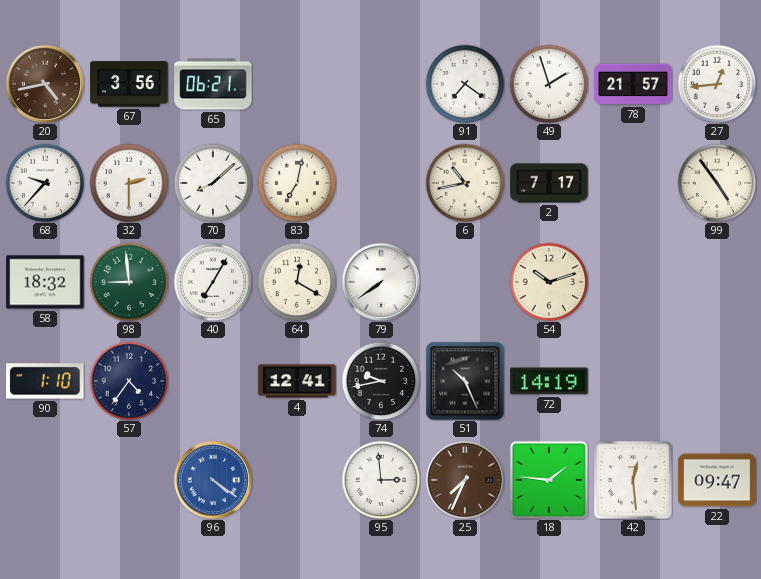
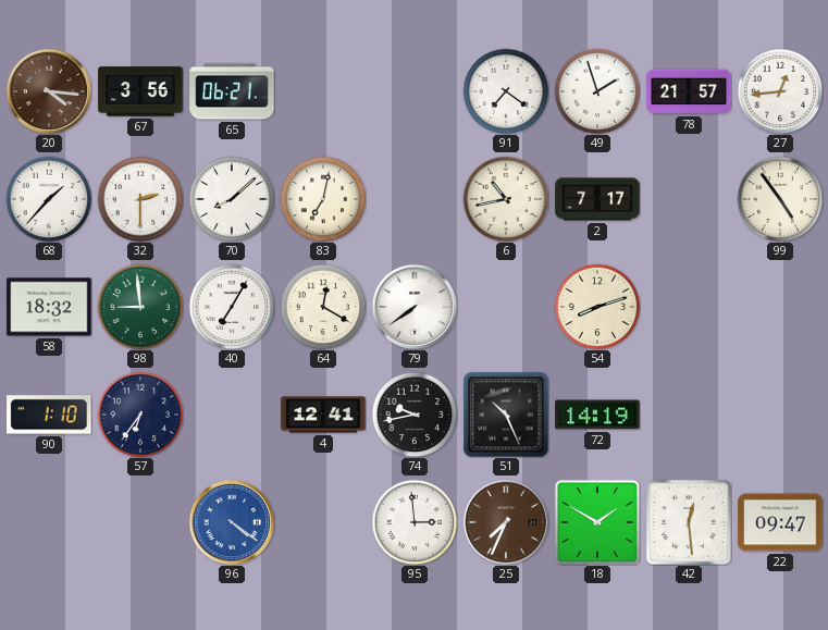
20: 4:43 -> 4:16
68: 9:37 -> 1:37
54: 10:12 -> 8:12
57: 4:36 -> 6:36
18: 1:46 -> 1:50
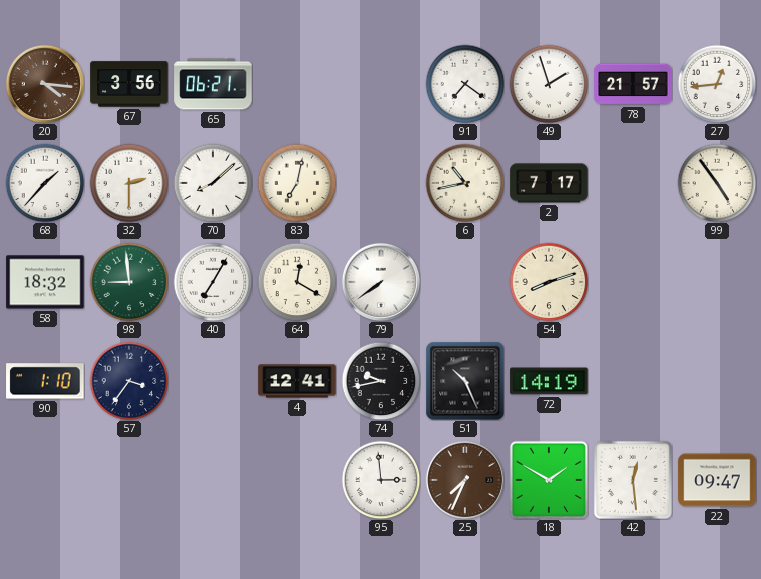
57: 6:36 -> 3:36
96: 4:21 -> none
